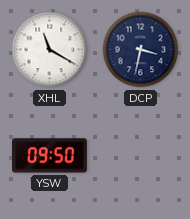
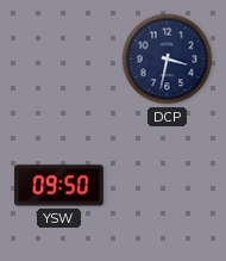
XHL: 11:20 -> none
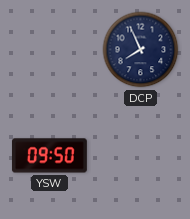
DCP: 3:32 -> 7:56
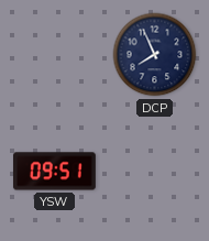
YSW: 09:50 -> 09:51
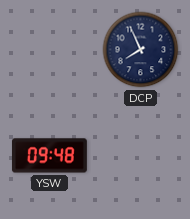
YSW: 09:51 -> 09:48
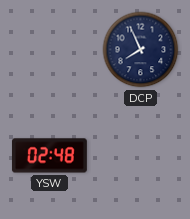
YSW: 09:48 -> 02:48
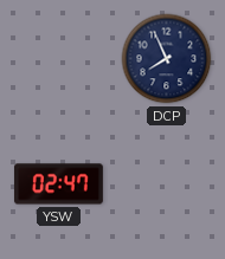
YSW: 02:48 -> 02:47
